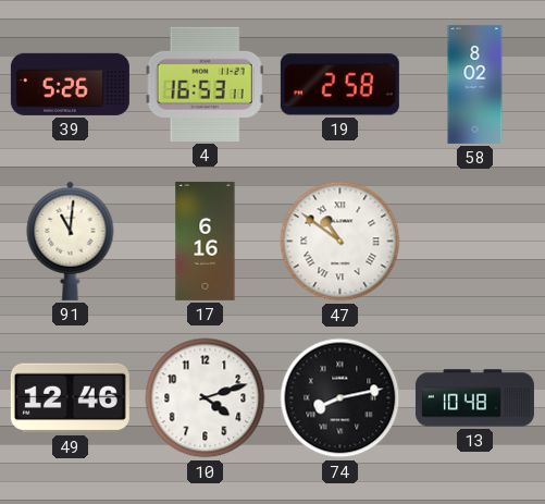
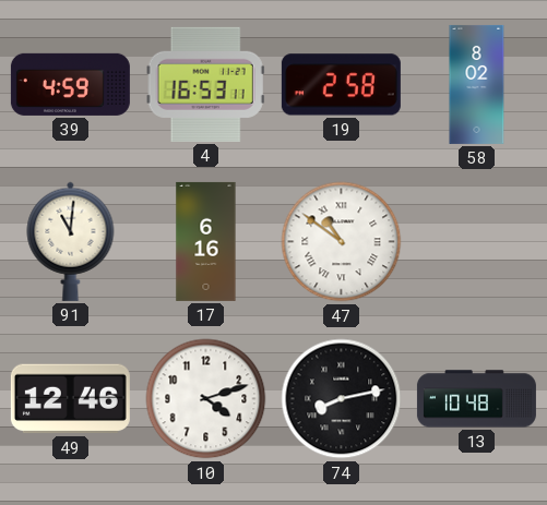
39: 5:26 -> 4:59
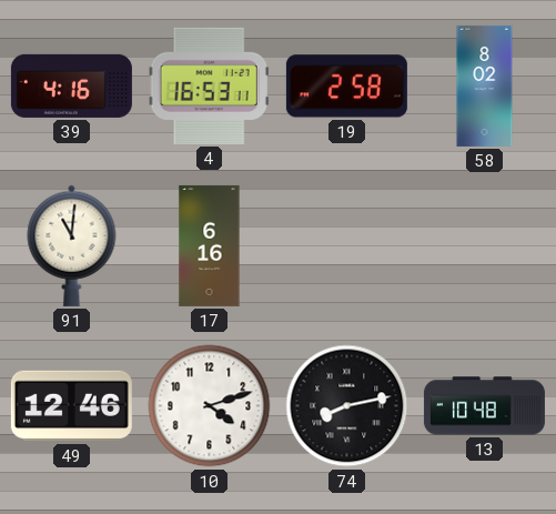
39: 4:59 -> 4:16
47: 10:51 -> none
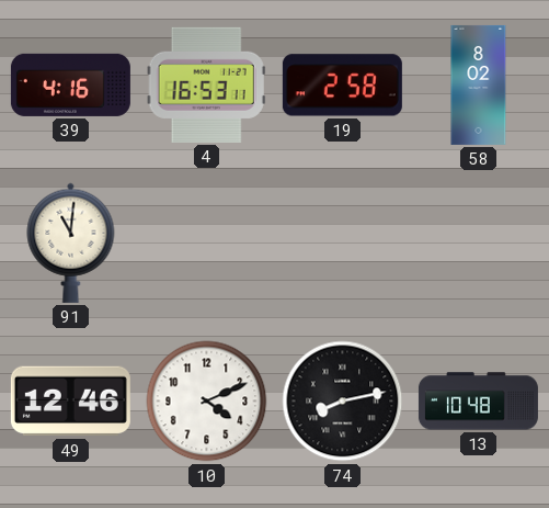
17: 6:16 -> none
10: 4:12 -> 4:11
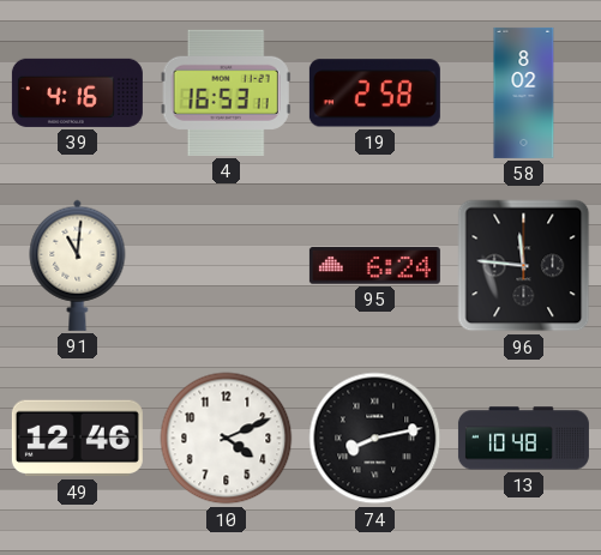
95: none -> 6:24
96: none -> 11:46
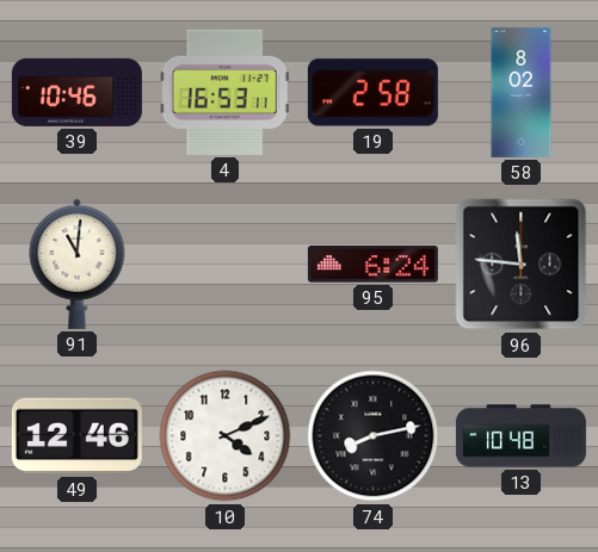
39: 4:16 -> 10:46
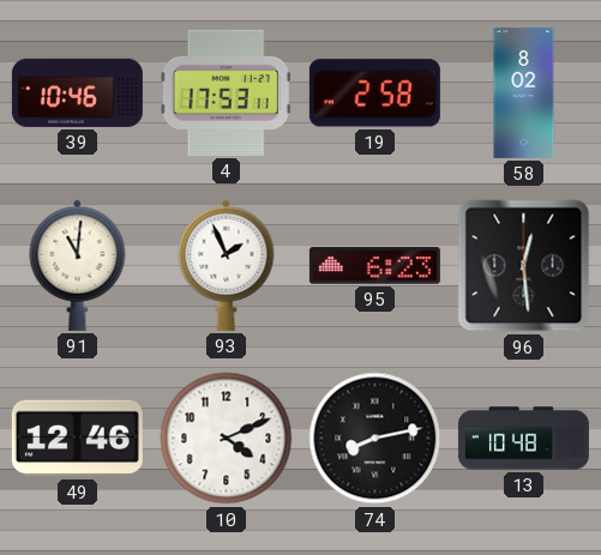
4: 16:53 -> 17:53
93: none -> 1:56
95: 6:24 -> 6:23
96: 11:46 -> 12:29
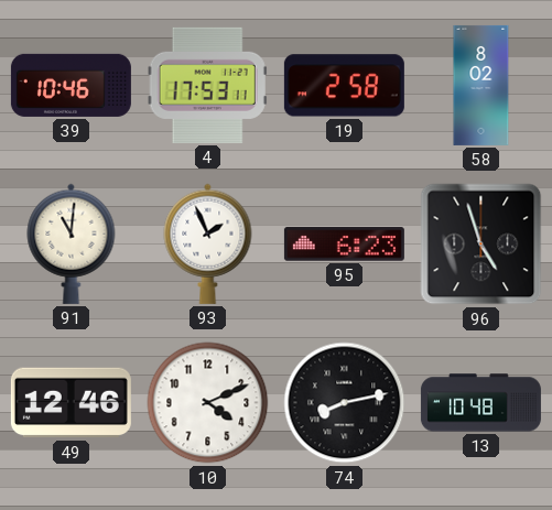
96: 12:29 -> 4:57
